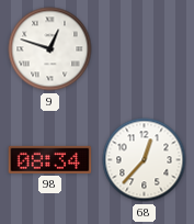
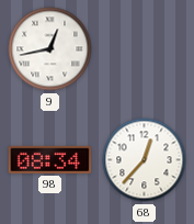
9: 12:48 -> 12:43
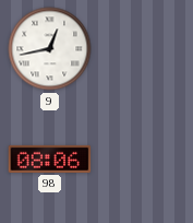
98: 08:34 -> 08:06
68: 12:37 -> none
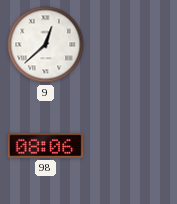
9: 12:43 -> 12:38
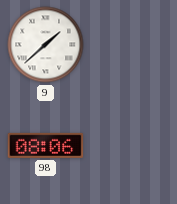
9: 12:38 -> 1:38
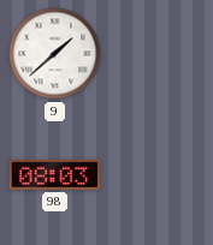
98: 08:06 -> 08:03
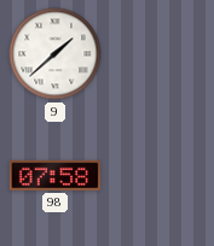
98: 08:03 -> 07:58
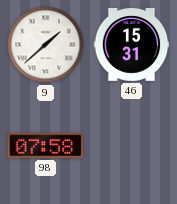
46: none -> 15:31
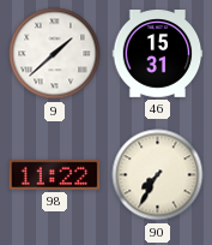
98: 07:58 -> 11:22
90: none -> 7:35
